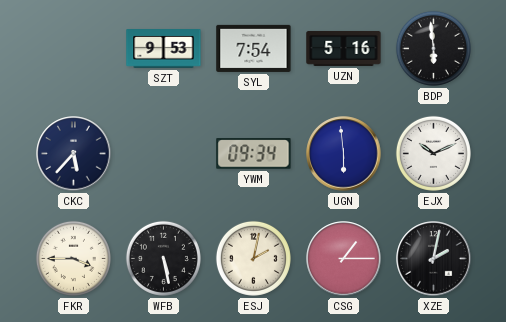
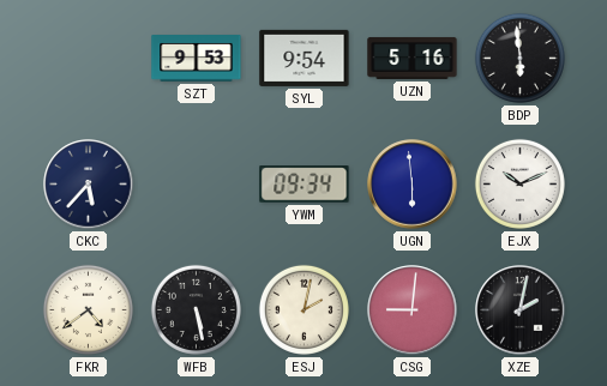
SYL: 7:54 -> 9:54
FKR: 3:45 -> 4:39
CSG: 1:15 -> 9:01
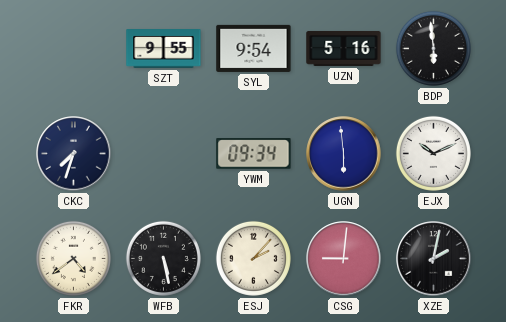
SZT: 9:53 -> 9:55
CKC: 5:37 -> 7:33
ESJ: 2:02 -> 2:07
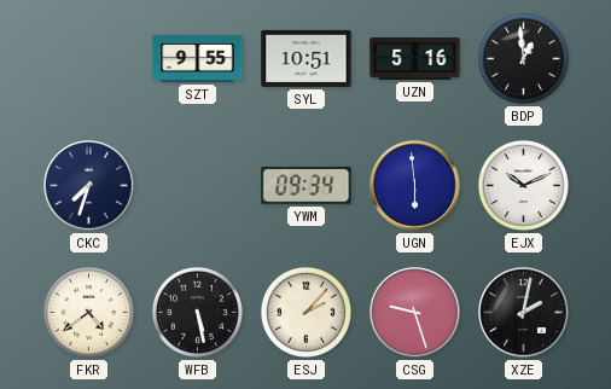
SYL: 9:54 -> 10:51
BDP: 5:59 -> 12:59
CSG: 9:01 -> 9:27
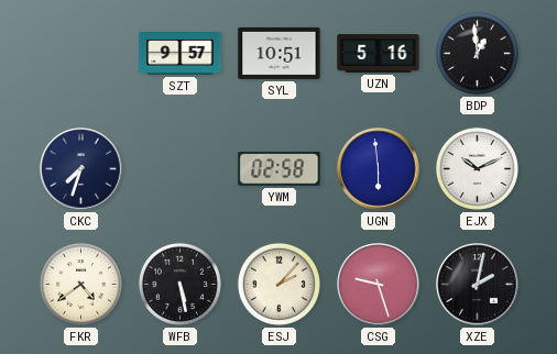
SZT: 9:55 -> 9:57
YWM: 09:34 -> 02:58
